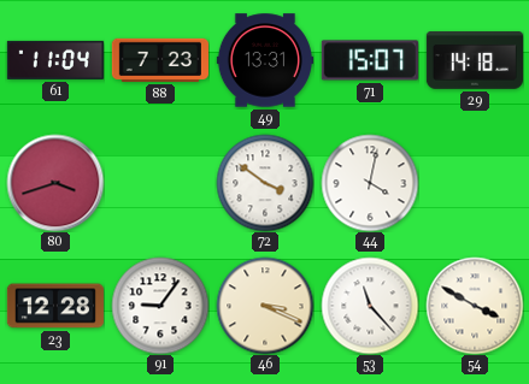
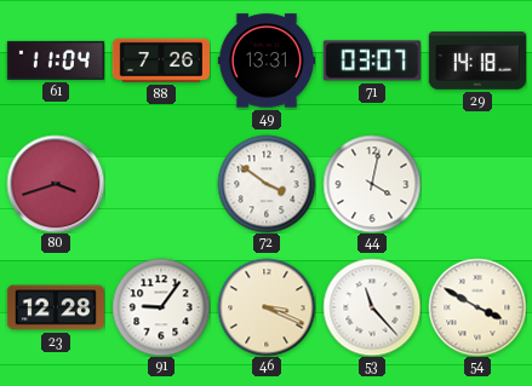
88: 7:23 -> 7:26
71: 15:07 -> 03:07
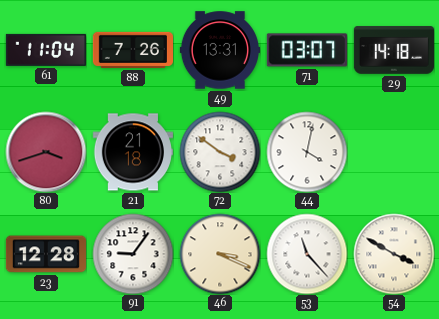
21: none -> 21:18
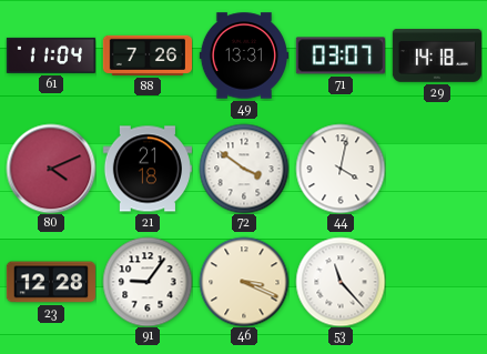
80: 3:42 -> 4:11
54: 3:50 -> none
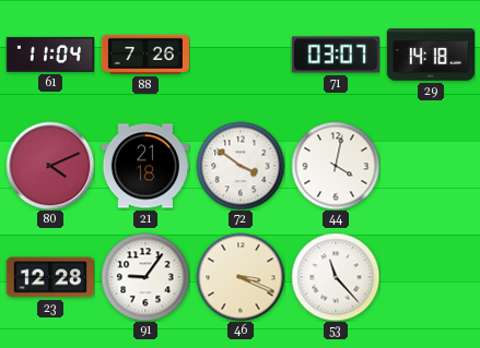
49: 13:31 -> none
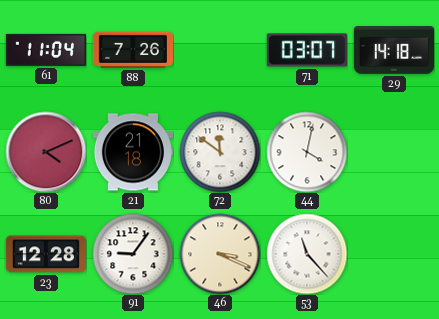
72: 3:51 -> 11:51
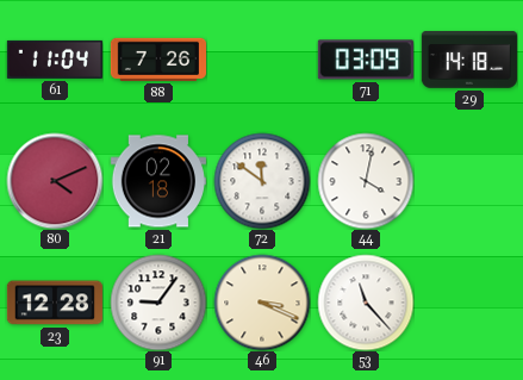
71: 03:07 -> 03:09
21: 21:18 -> 02:18
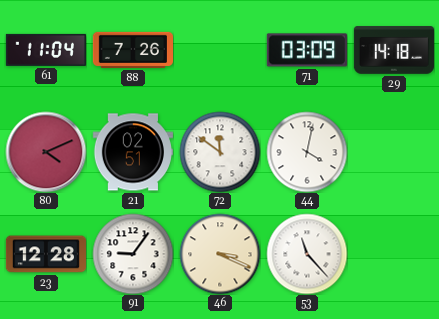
21: 02:18 -> 02:51
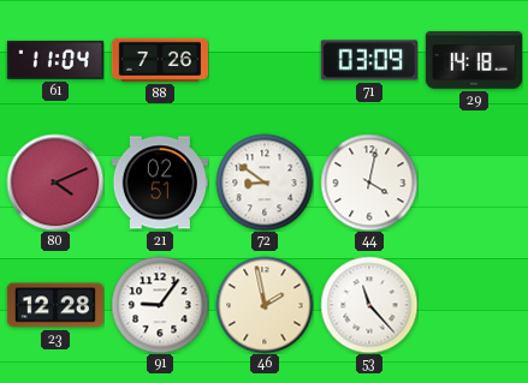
72: 11:51 -> 8:51
46: 3:19 -> 1:58
